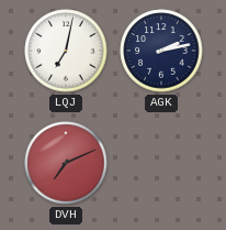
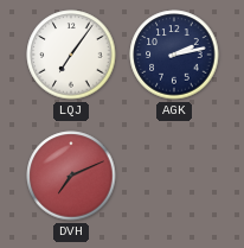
LQJ: 7:02 -> 7:06
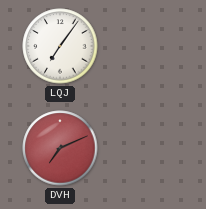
AGK: 2:13 -> none
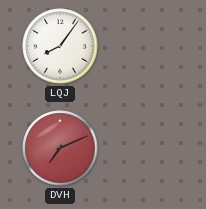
LQJ: 7:06 -> 8:06
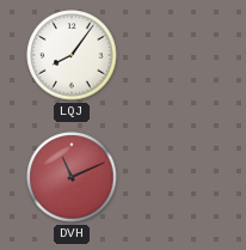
DVH: 7:11 -> 11:11
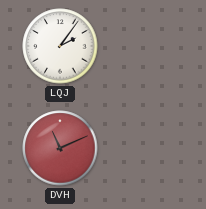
LQJ: 8:06 -> 2:06
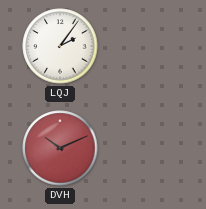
DVH: 11:11 -> 10:11
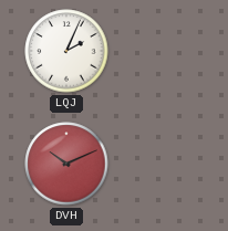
LQJ: 2:06 -> 2:04
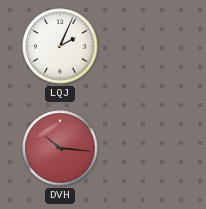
DVH: 10:11 -> 10:16
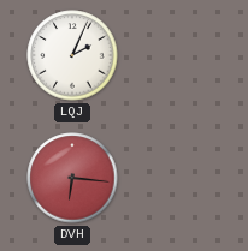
DVH: 10:16 -> 6:16
